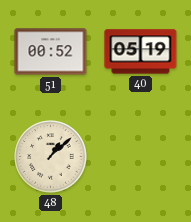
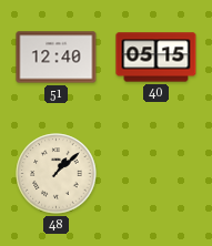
51: 00:52 -> 12:40
40: 05:19 -> 05:15
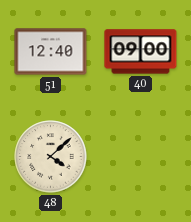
40: 05:15 -> 09:00
48: 1:08 -> 4:08
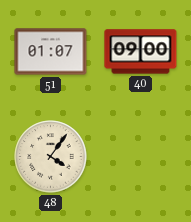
51: 12:40 -> 01:07
48: 4:08 -> 4:06
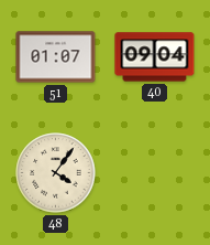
40: 09:00 -> 09:04
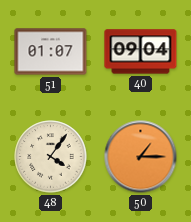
50: none -> 1:15
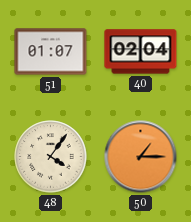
40: 09:04 -> 02:04
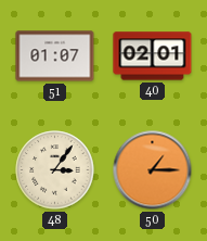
40: 02:04 -> 02:01
48: 4:06 -> 3:06
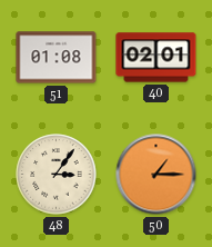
51: 01:07 -> 01:08
